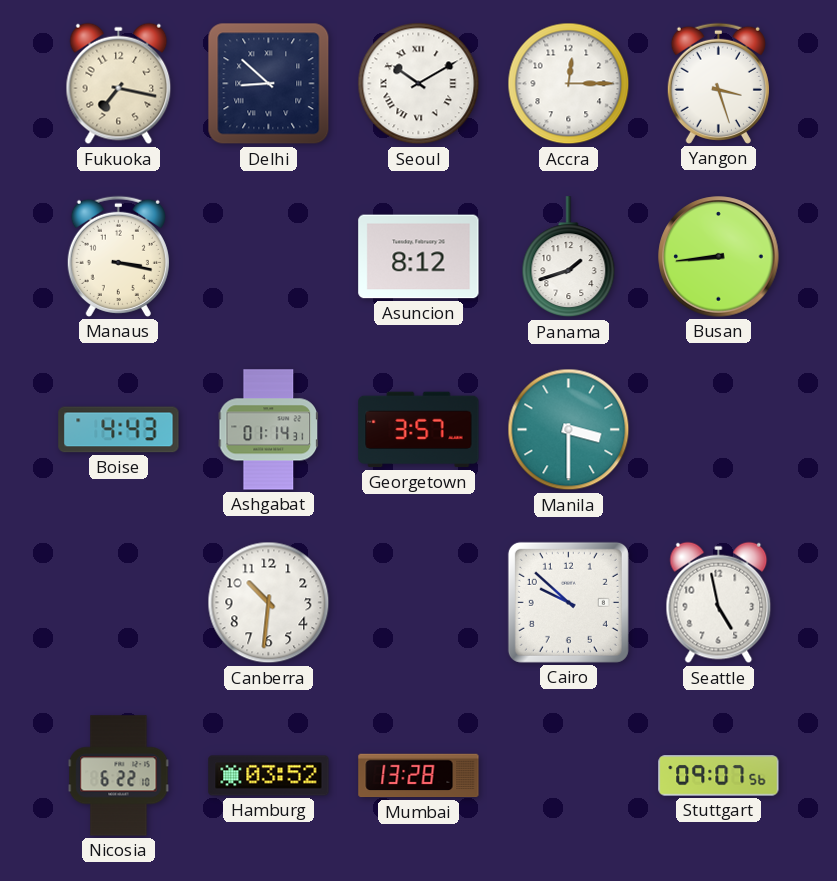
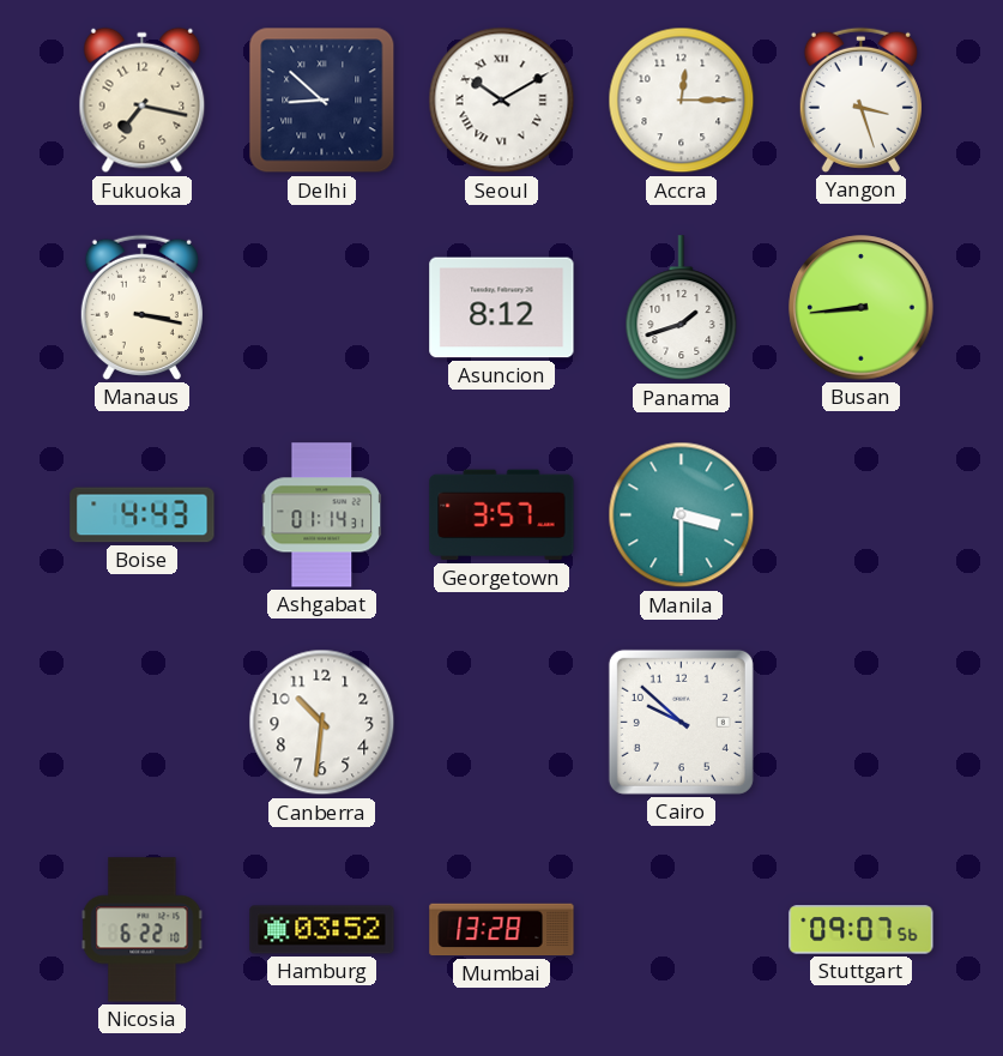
Seattle: 4:58 -> none
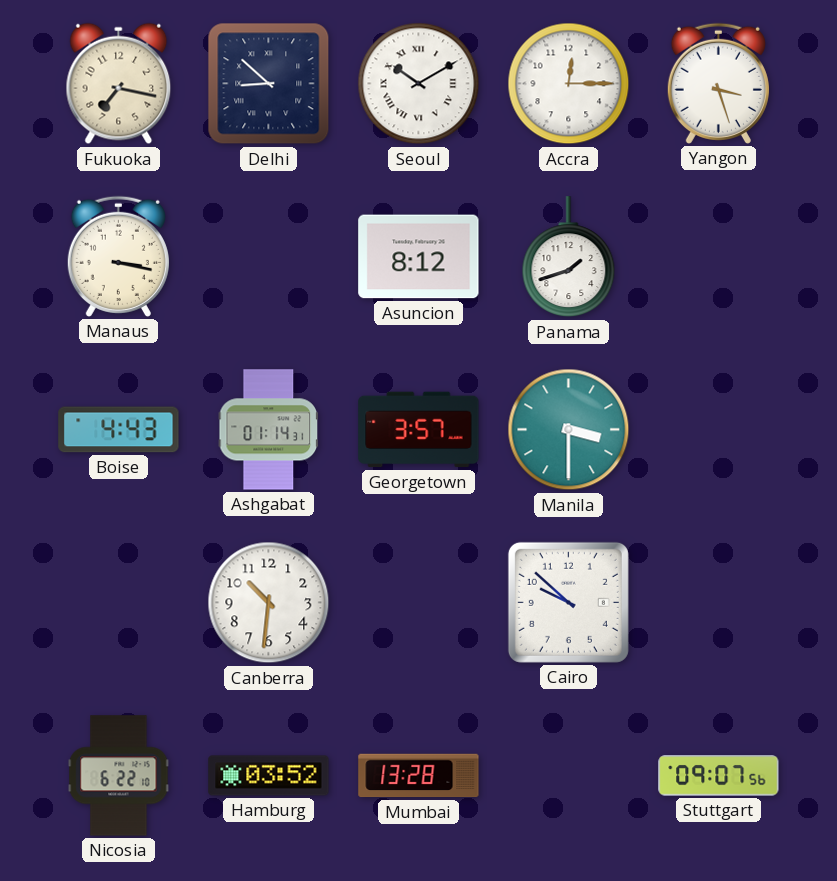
Busan: 8:44 -> none
